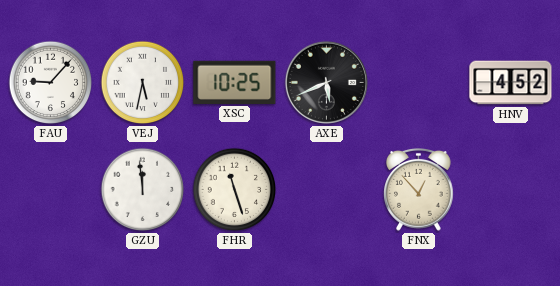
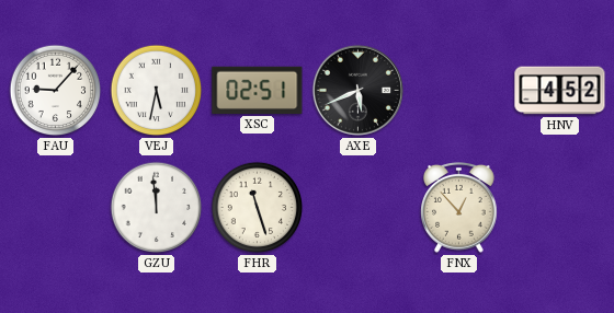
XSC: 10:25 -> 02:51
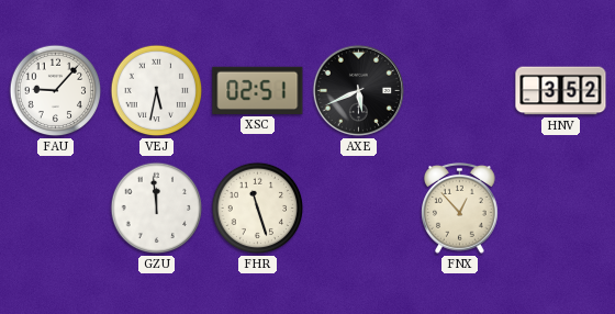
HNV: 4:52 -> 3:52
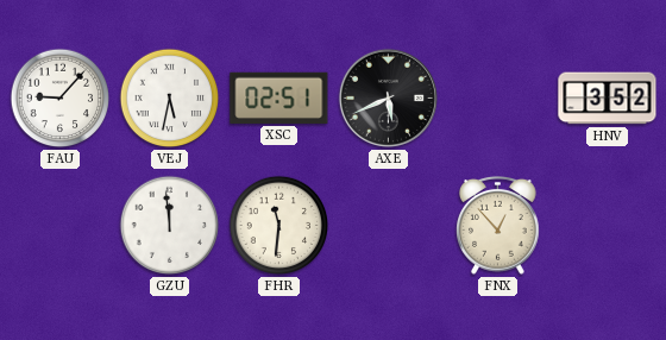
FHR: 11:27 -> 11:31
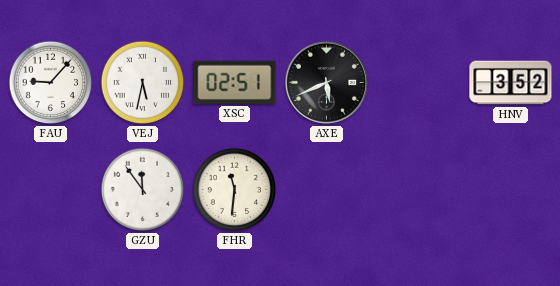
GZU: 11:59 -> 11:54
FNX: 12:53 -> none
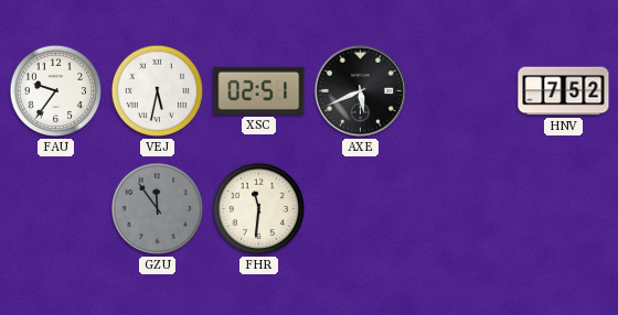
FAU: 9:07 -> 9:36
HNV: 3:52 -> 7:52
GZU dial: white -> grey
